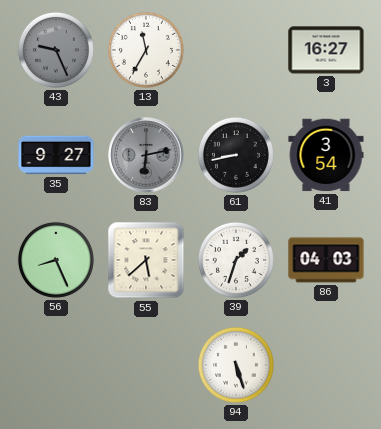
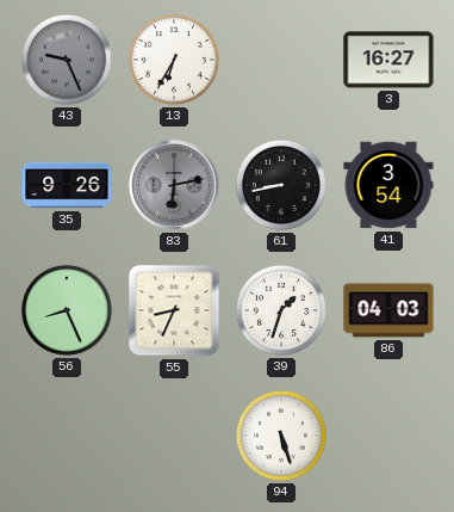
13: 11:35 -> 6:35
35: 9:27 -> 9:26
55: 5:38 -> 8:34
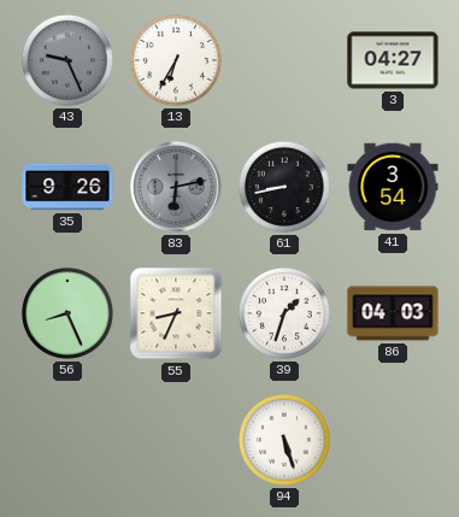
3: 16:27 -> 04:27
